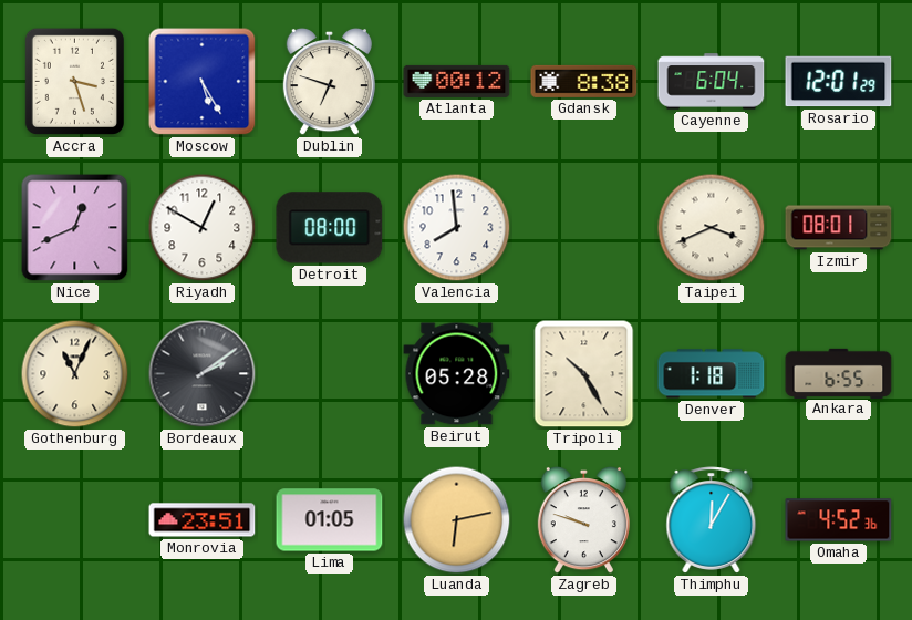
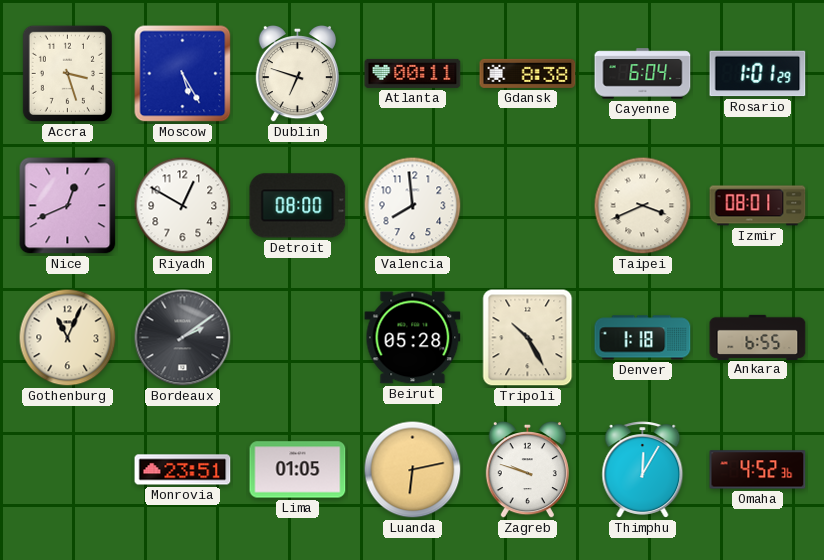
Atlanta: 00:12 -> 00:11
Rosario: 12:01 -> 1:01
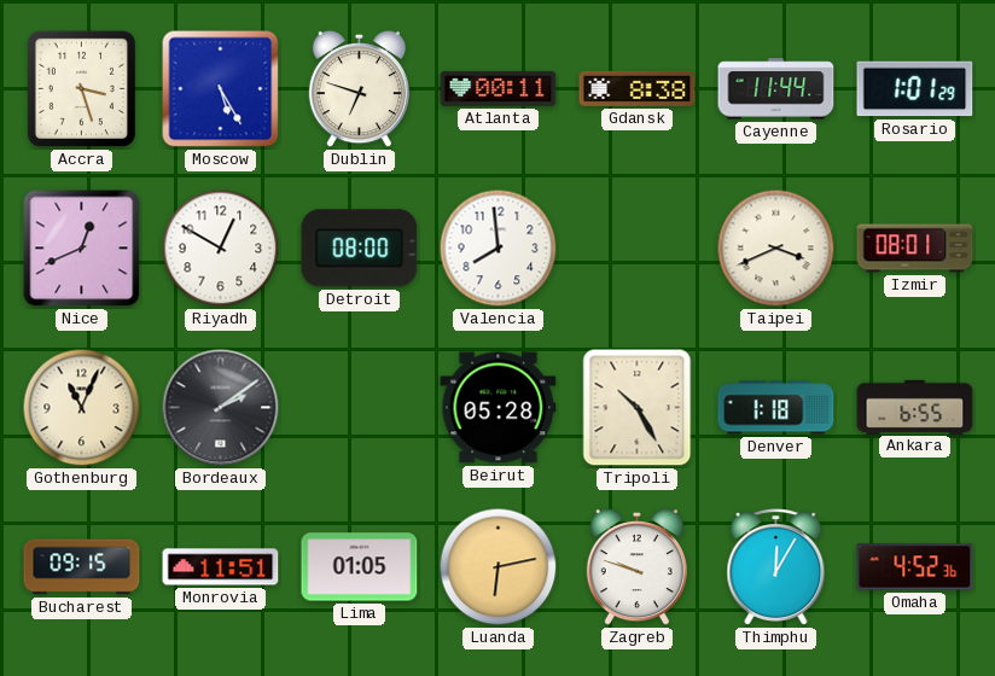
Cayenne: 6:04 -> 11:44
Bucharest: none -> 09:15
Monrovia: 23:51 -> 11:51
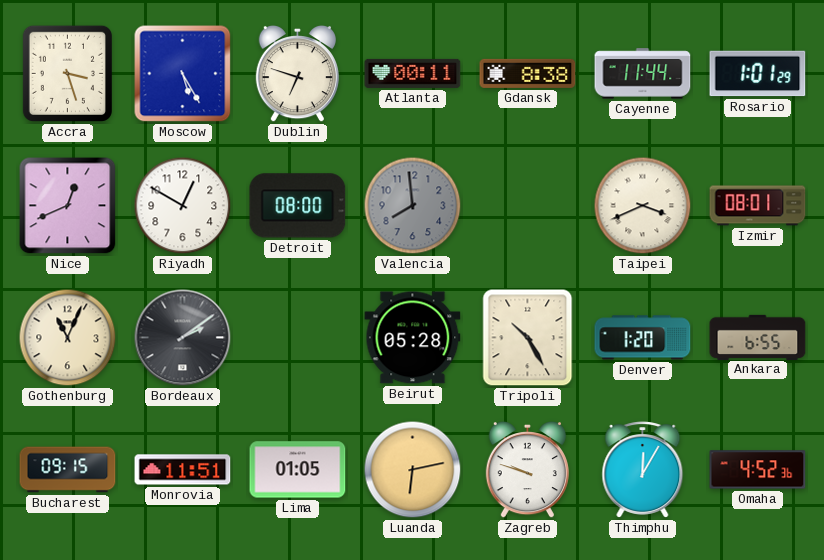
Valencia dial: white -> grey
Denver: 1:18 -> 1:20
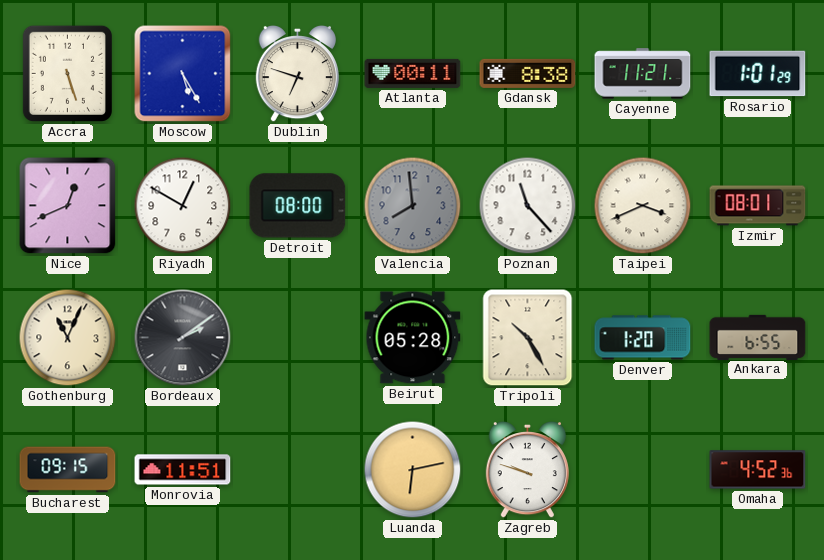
Accra: 3:27 -> 5:27
Cayenne: 11:44 -> 11:21
Poznan: none -> 11:23
Lima: 01:05 -> none
Thimphu: 12:05 -> none
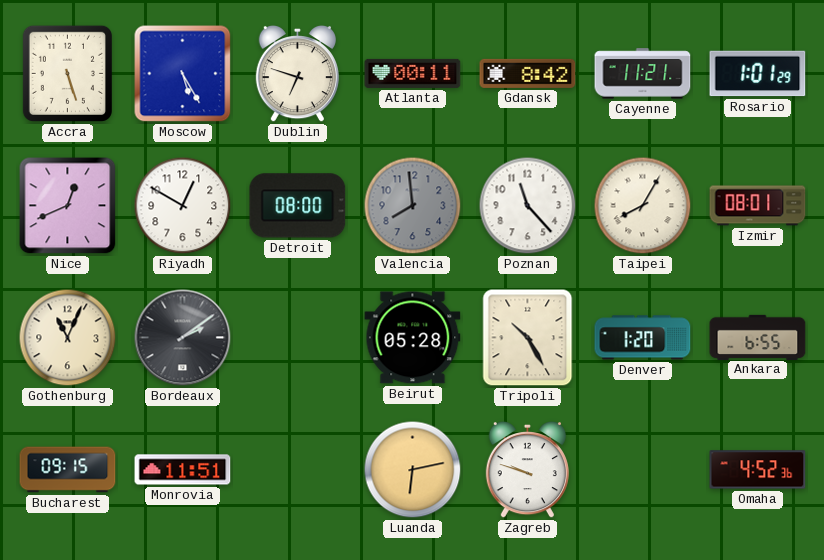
Gdansk: 8:38 -> 8:42
Taipei: 3:41 -> 8:05
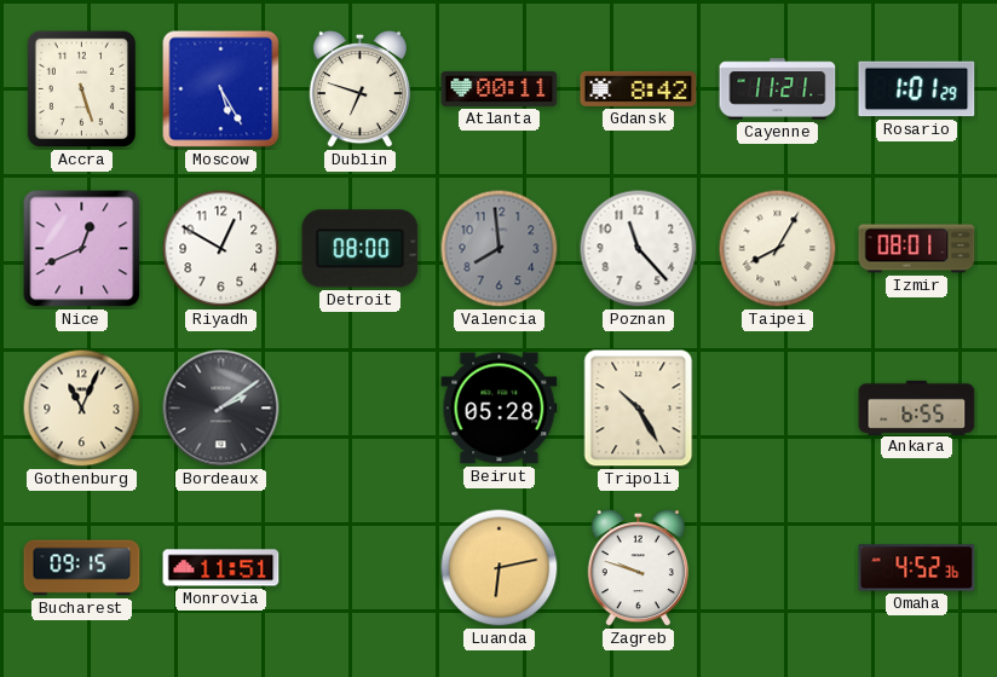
Denver: 1:20 -> none
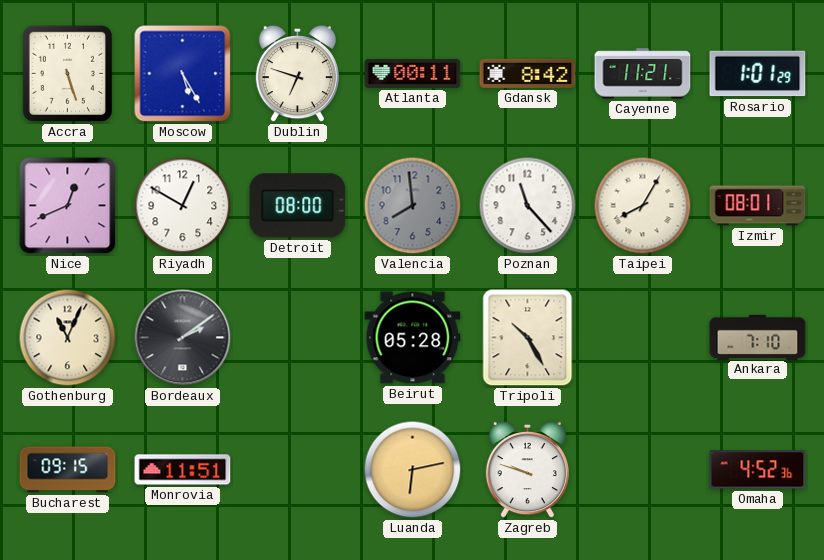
Ankara: 6:55 -> 7:10
